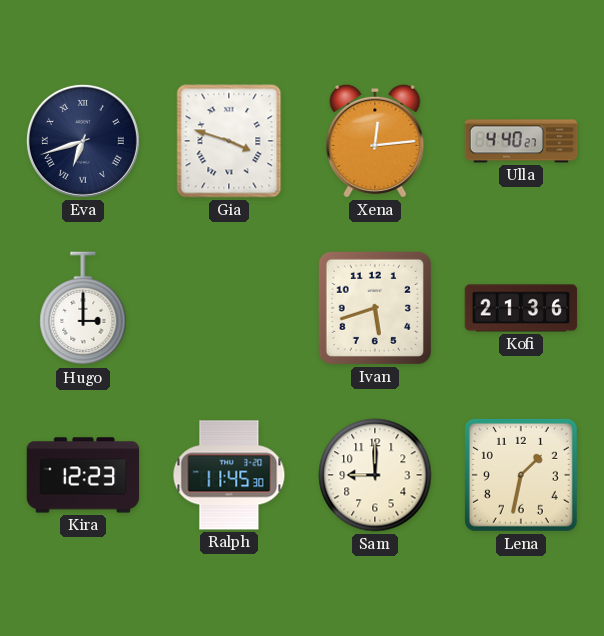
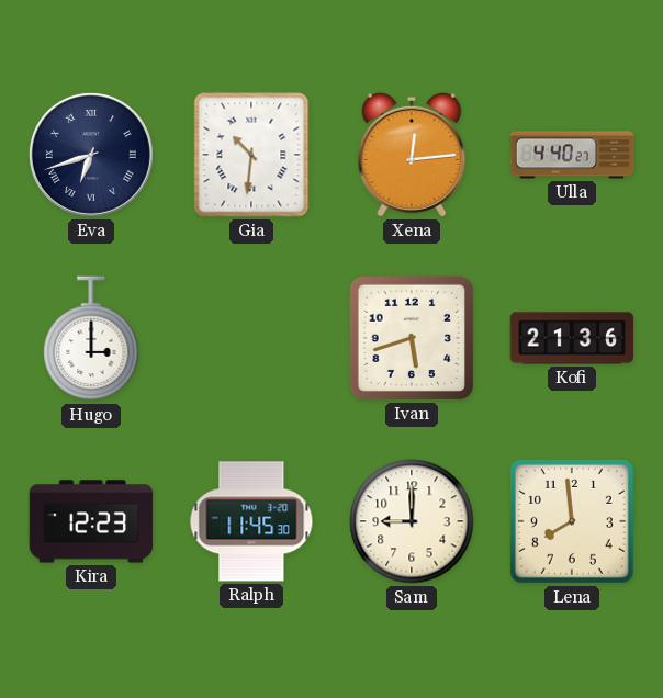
Gia: 3:48 -> 10:31
Lena: 1:32 -> 7:59
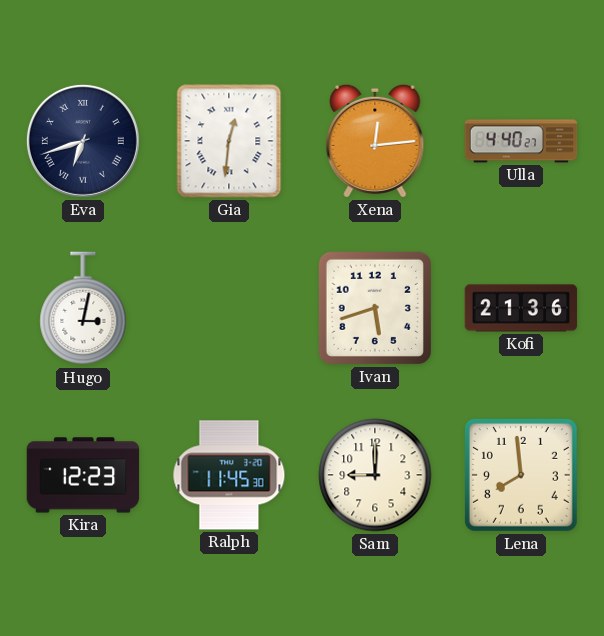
Gia: 10:31 -> 12:31
Hugo: 3:00 -> 3:02
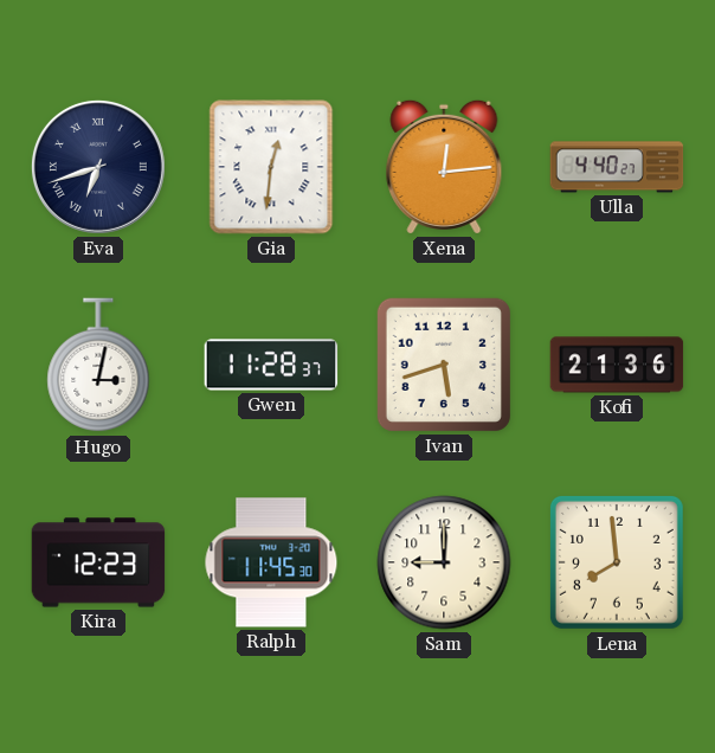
Gwen: none -> 11:28
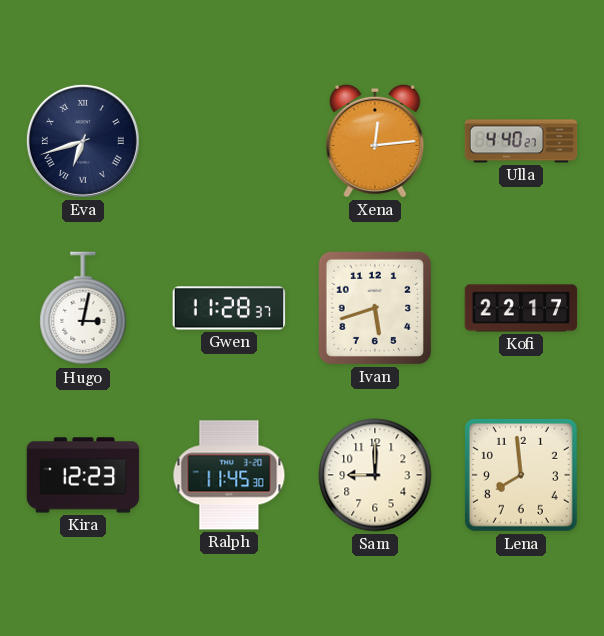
Gia: 12:31 -> none
Kofi: 21:36 -> 22:17
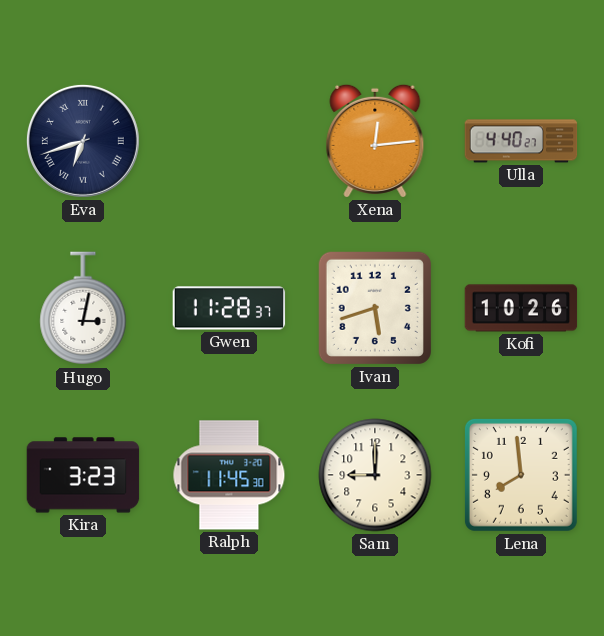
Kofi: 22:17 -> 10:26
Kira: 12:23 -> 3:23
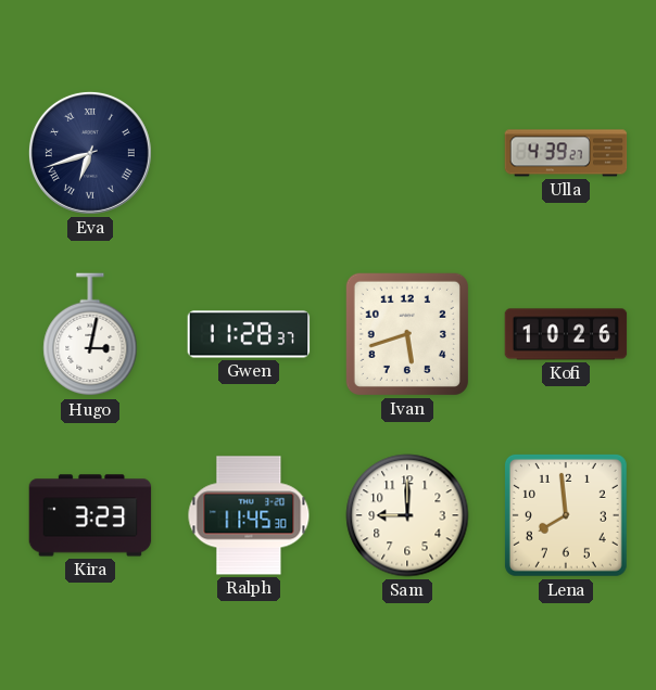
Xena: 12:14 -> none
Ulla: 4:40 -> 4:39
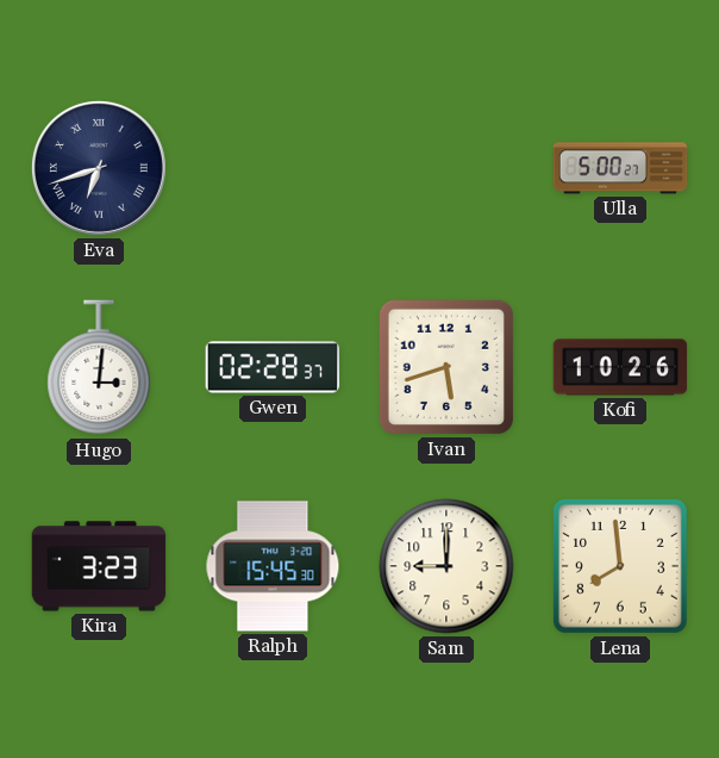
Ulla: 4:39 -> 5:00
Hugo: 3:02 -> 3:01
Gwen: 11:28 -> 02:28
Ralph: 11:45 -> 15:45
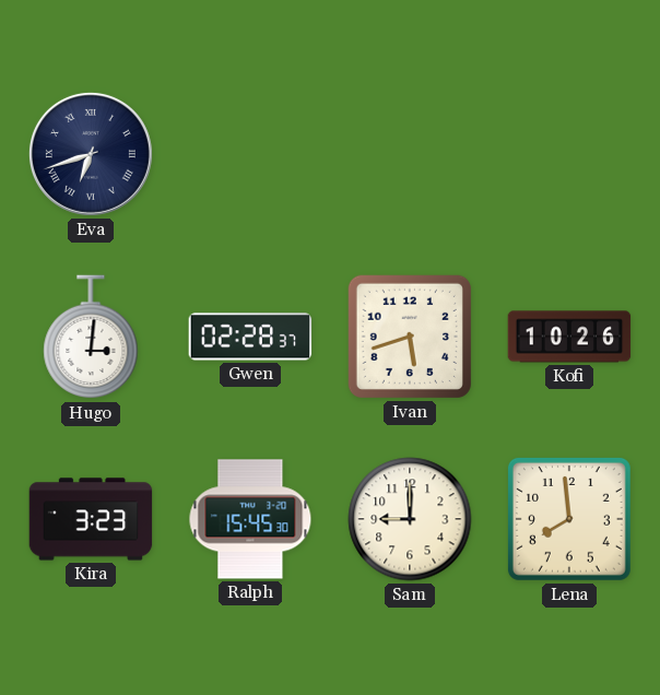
Ulla: 5:00 -> none
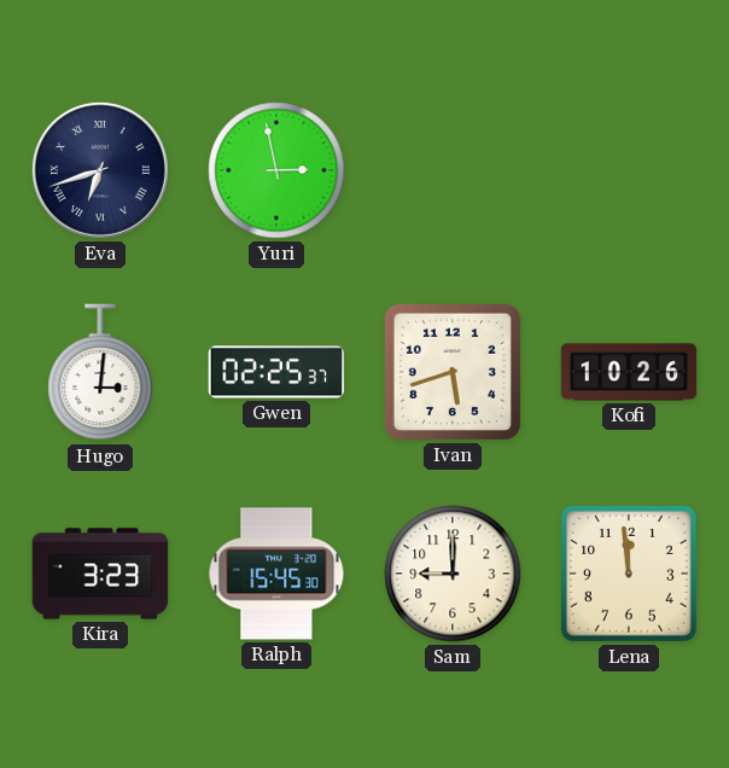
Yuri: none -> 2:58
Gwen: 02:28 -> 02:25
Lena: 7:59 -> 11:59
